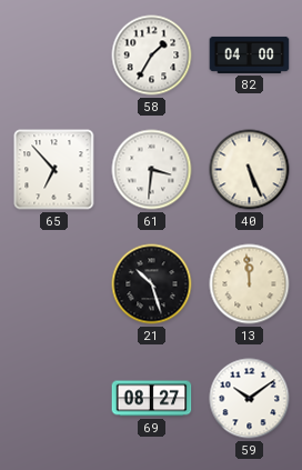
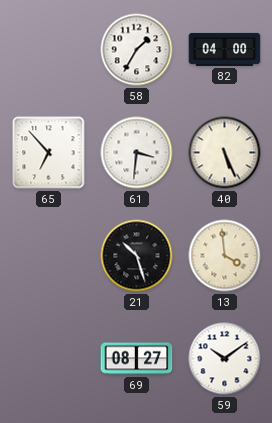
13: 11:59 -> 3:59
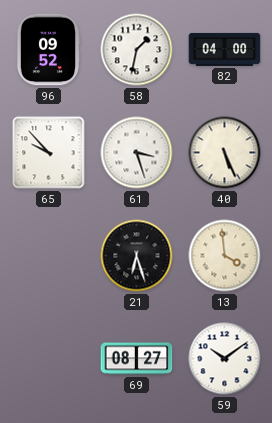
96: none -> 09:52
58: 1:35 -> 1:32
65: 6:53 -> 9:53
61: 3:31 -> 3:27
21: 10:27 -> 6:27
